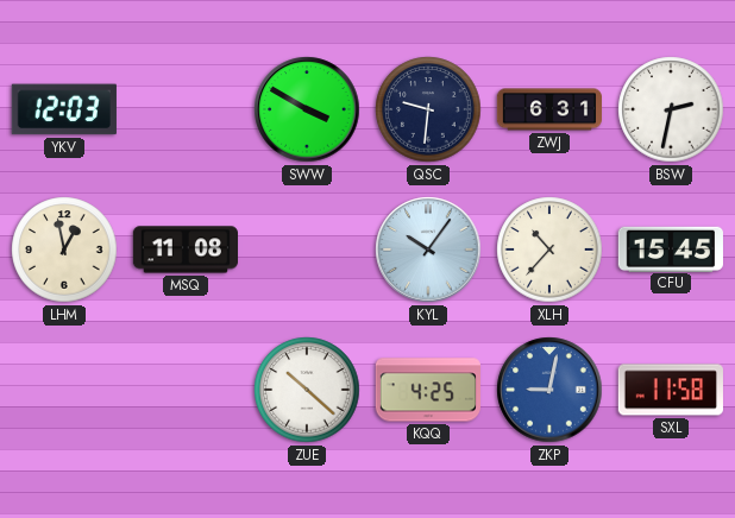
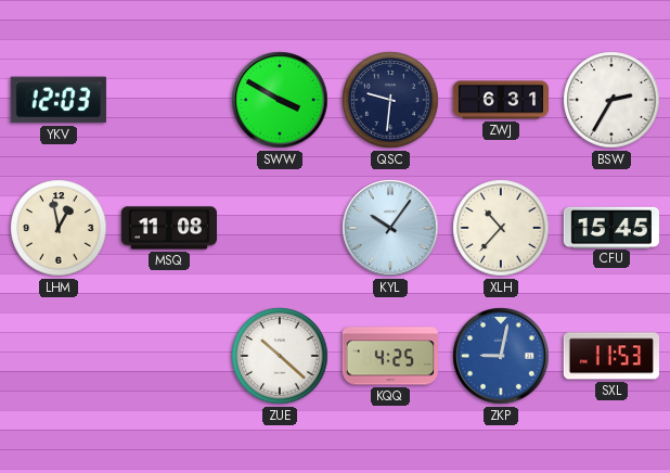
BSW: 2:32 -> 2:35
SXL: 11:58 -> 11:53
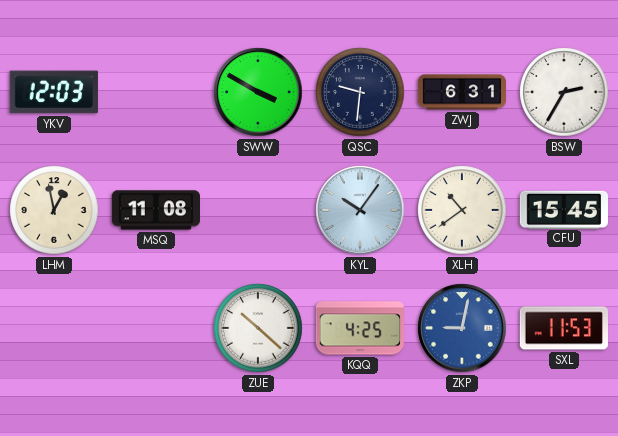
XLH: 10:37 -> 10:39
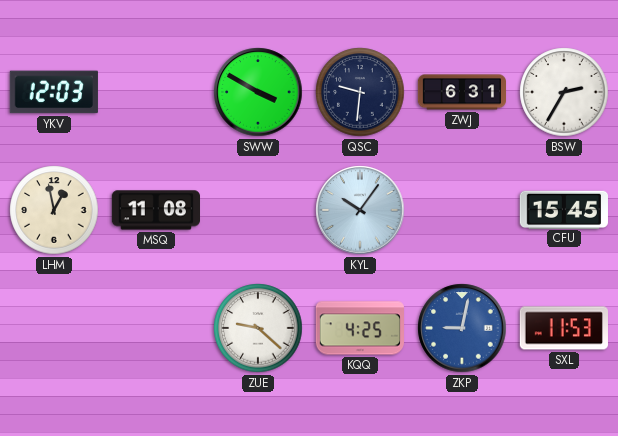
XLH: 10:39 -> none
ZUE: 10:22 -> 9:22
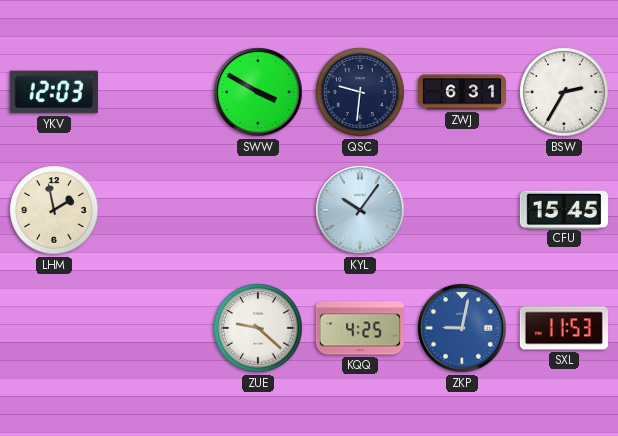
LHM: 12:58 -> 1:58
MSQ: 11:08 -> none
